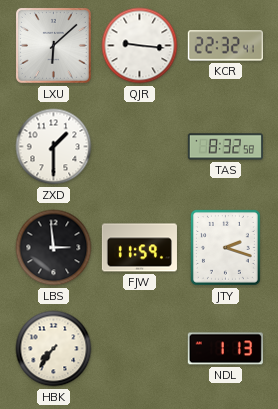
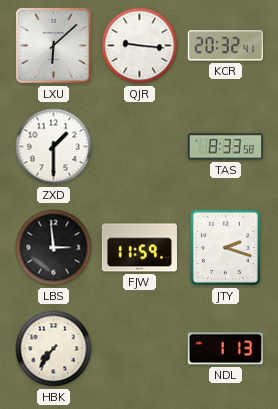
KCR: 22:32 -> 20:32
TAS: 8:32 -> 8:33
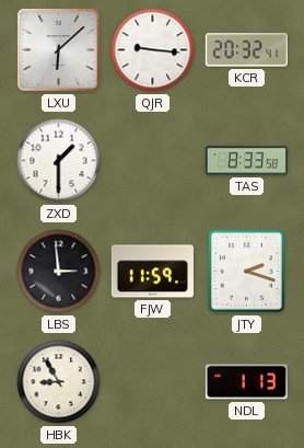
HBK: 7:36 -> 8:55
